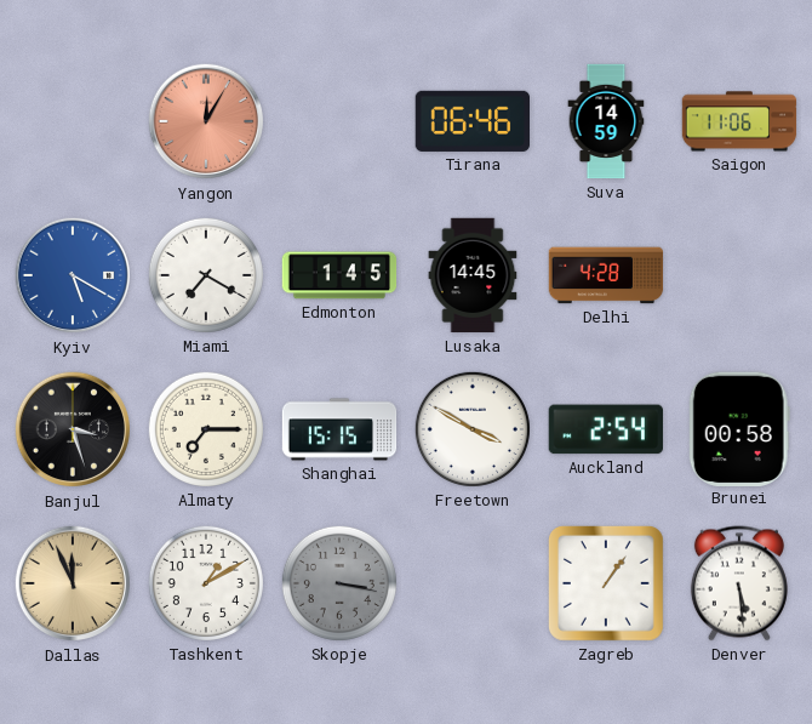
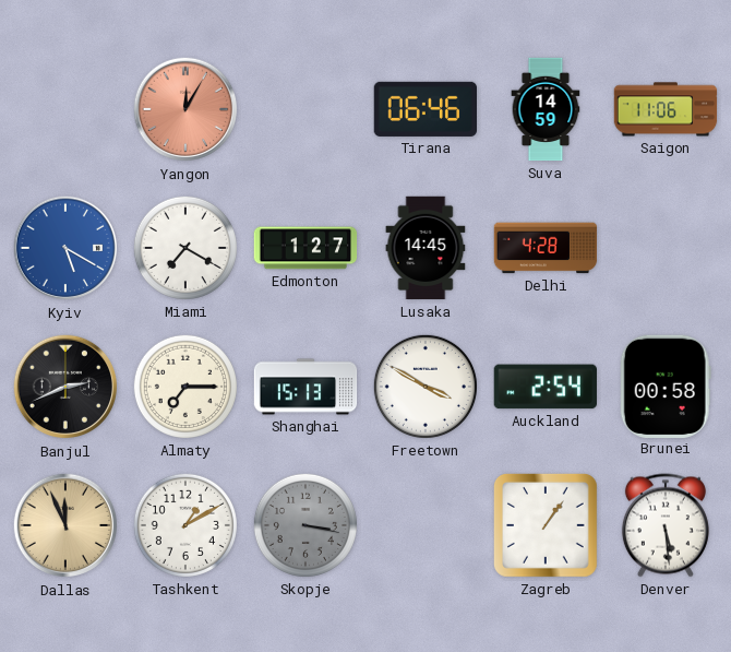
Edmonton: 1:45 -> 1:27
Banjul: 3:27 -> 2:41
Shanghai: 15:15 -> 15:13
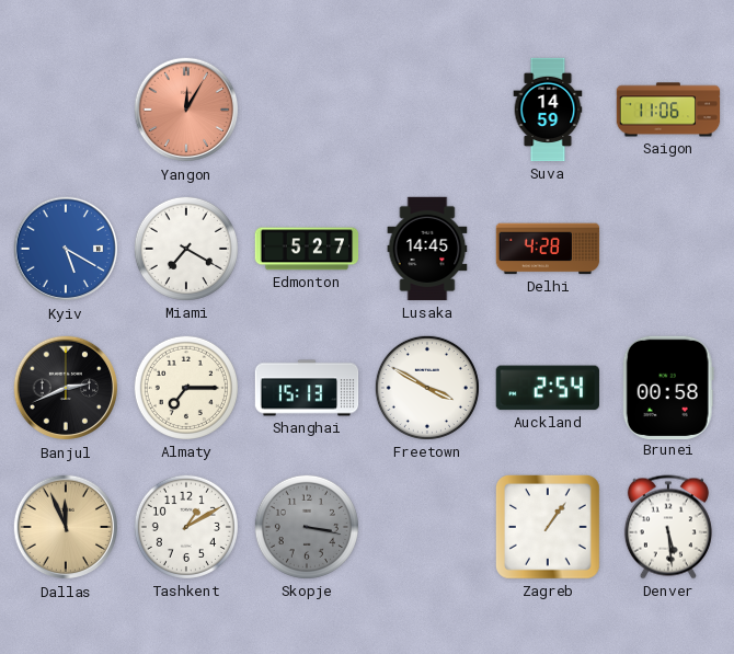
Tirana: 06:46 -> none
Edmonton: 1:27 -> 5:27
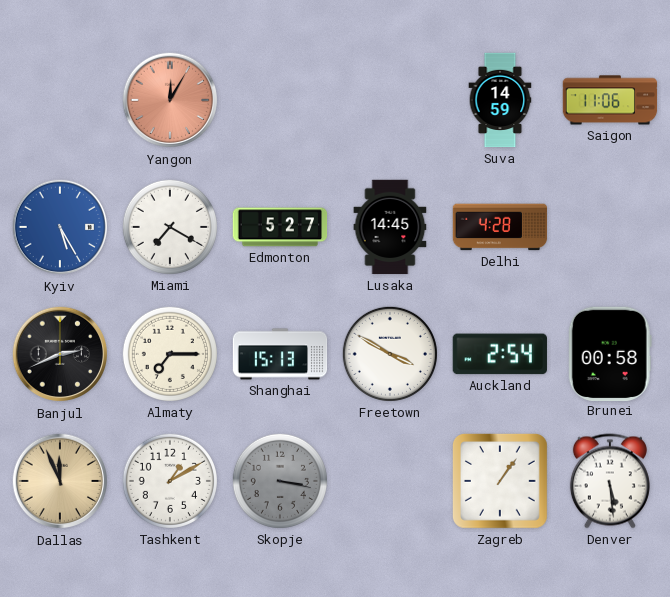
Kyiv: 5:20 -> 5:25
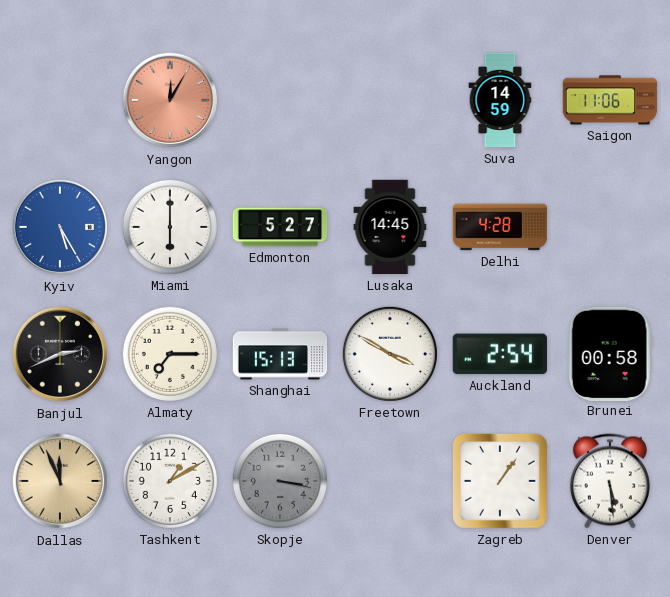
Miami: 7:20 -> 6:00
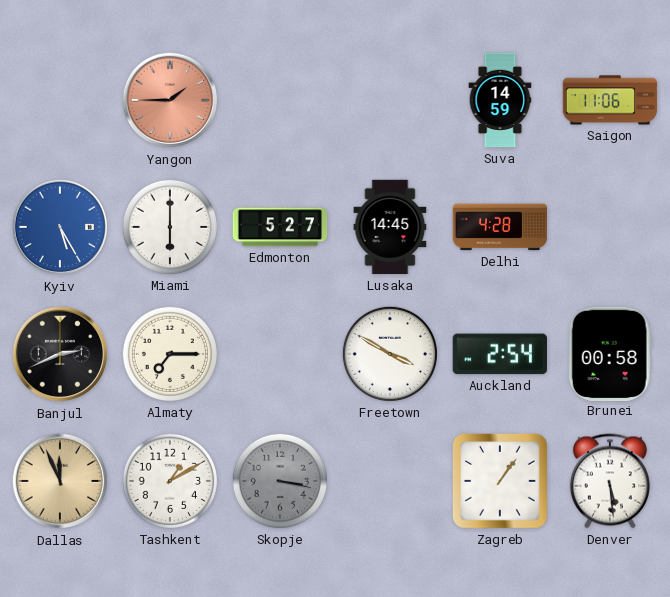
Yangon: 12:05 -> 1:45
Shanghai: 15:13 -> none
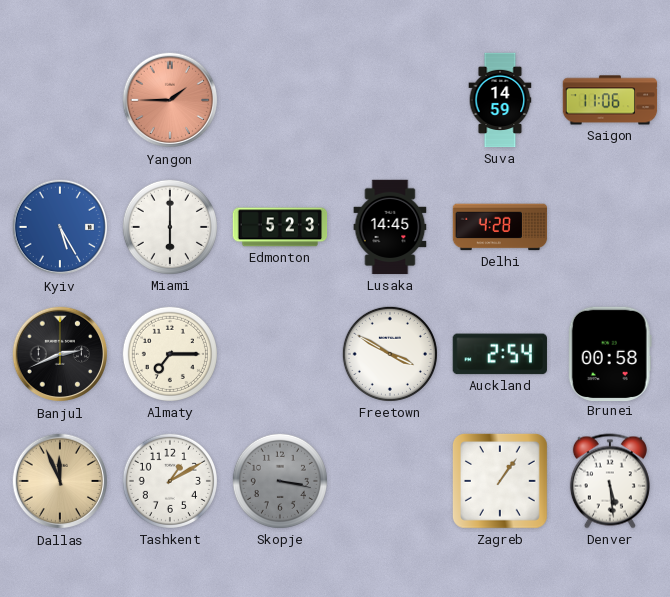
Edmonton: 5:27 -> 5:23
